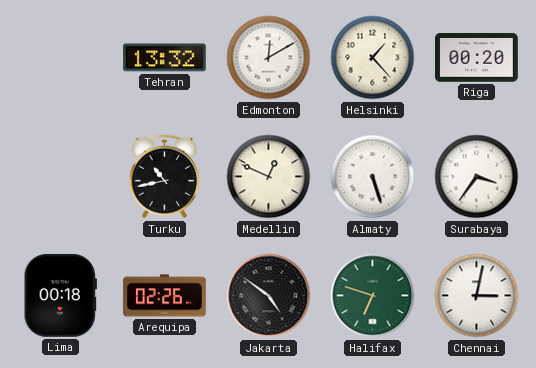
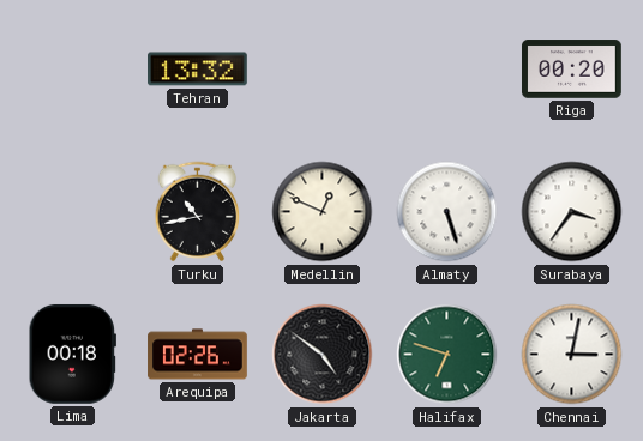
Edmonton: 12:10 -> none
Helsinki: 1:23 -> none
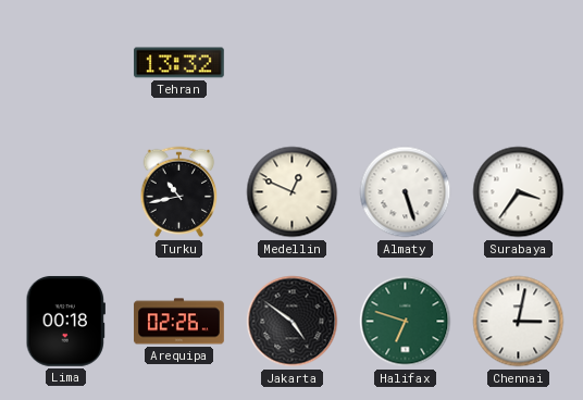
Riga: 00:20 -> none
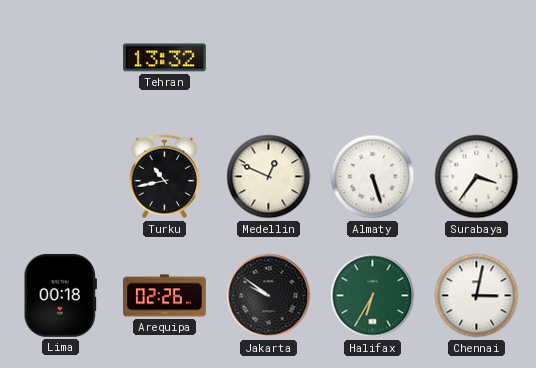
Jakarta: 4:51 -> 9:51
Halifax: 6:48 -> 6:35
